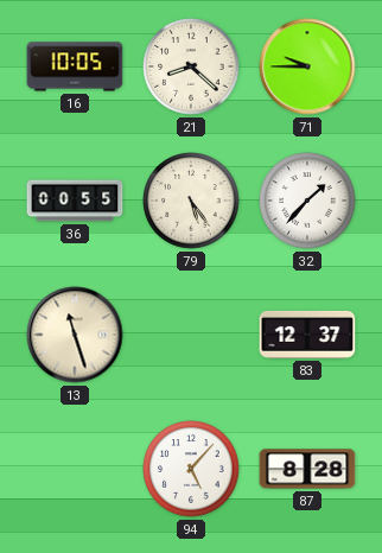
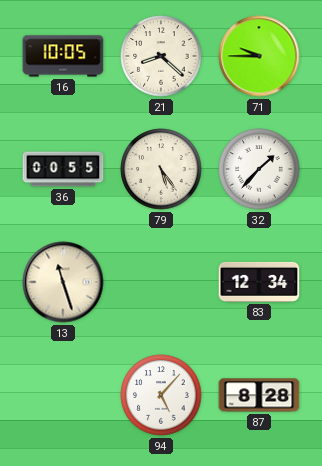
83: 12:37 -> 12:34
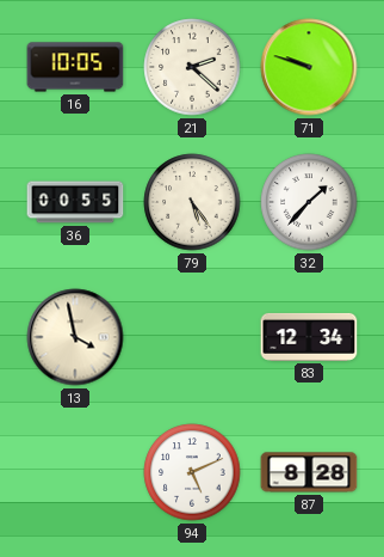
21: 8:22 -> 2:22
71: 9:45 -> 9:48
13: 11:27 -> 3:58
94: 5:07 -> 5:11
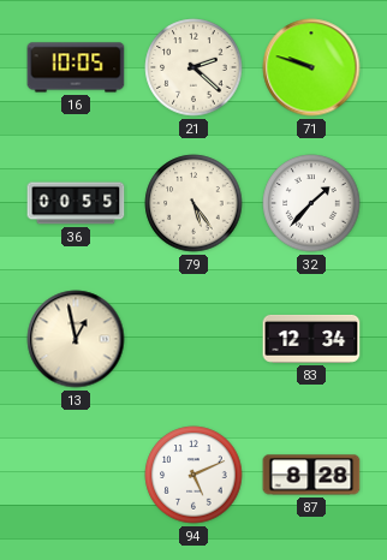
13: 3:58 -> 12:58
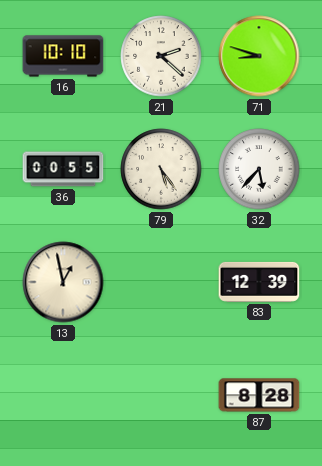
16: 10:05 -> 10:10
71: 9:48 -> 8:48
32: 1:37 -> 5:37
83: 12:34 -> 12:39
94: 5:11 -> none
